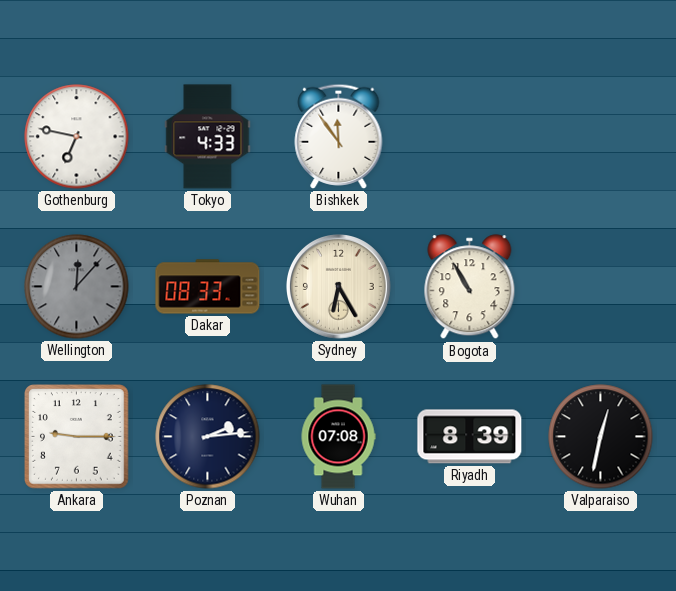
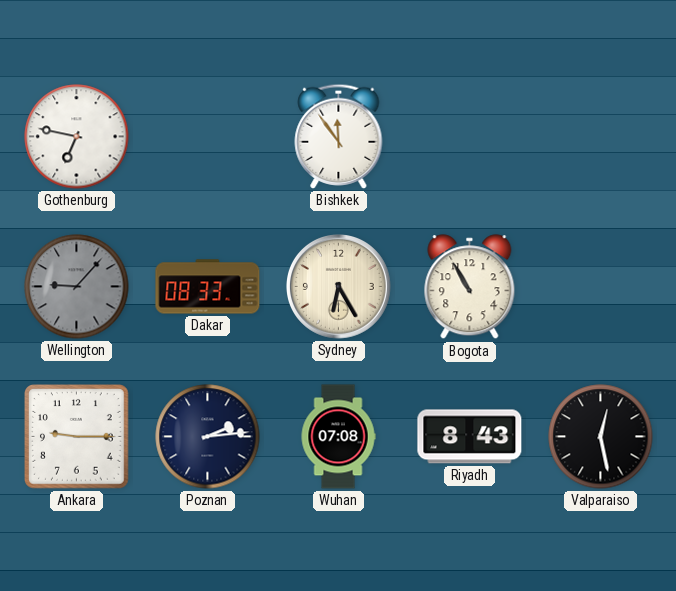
Tokyo: 4:33 -> none
Wellington: 12:07 -> 9:07
Riyadh: 8:39 -> 8:43
Valparaiso: 12:32 -> 12:28
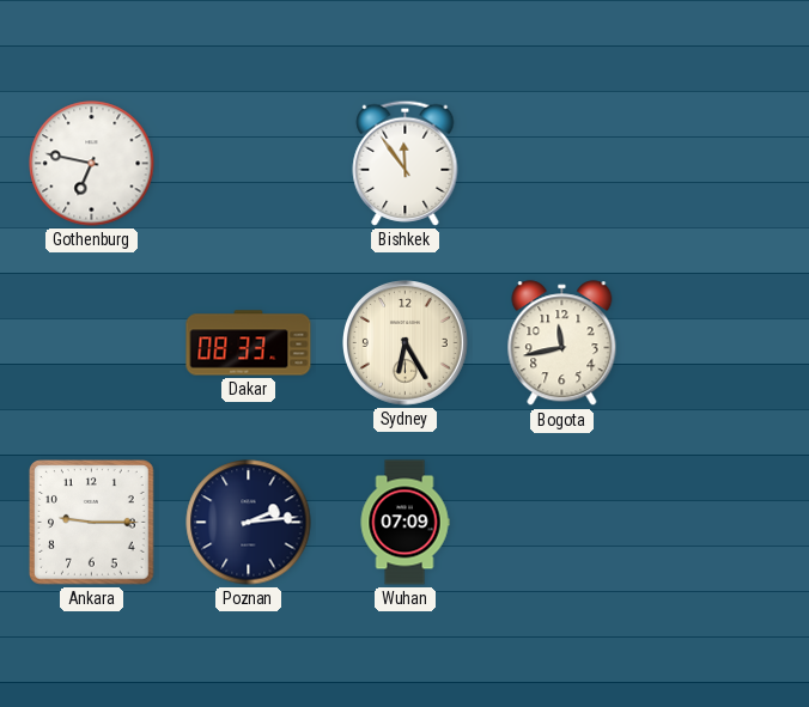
Wellington: 9:07 -> none
Bogota: 10:55 -> 11:43
Wuhan: 07:08 -> 07:09
Riyadh: 8:43 -> none
Valparaiso: 12:28 -> none
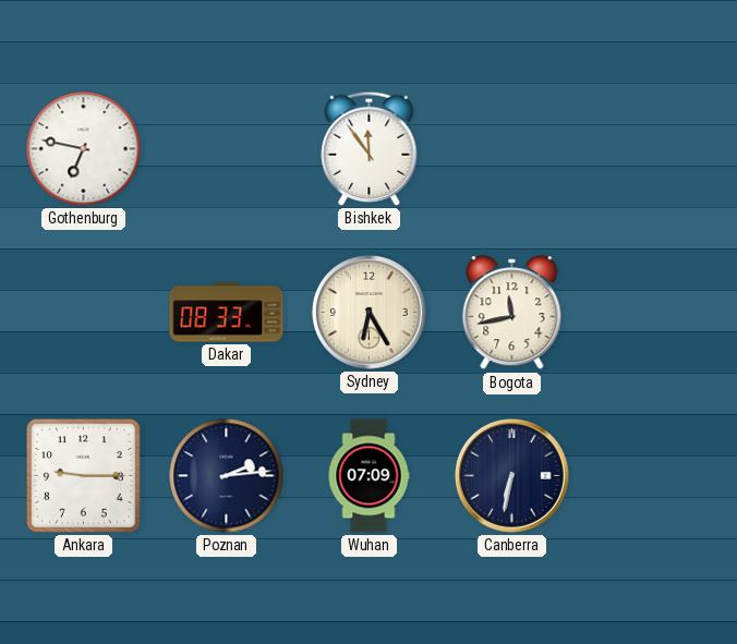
Canberra: none -> 6:32
